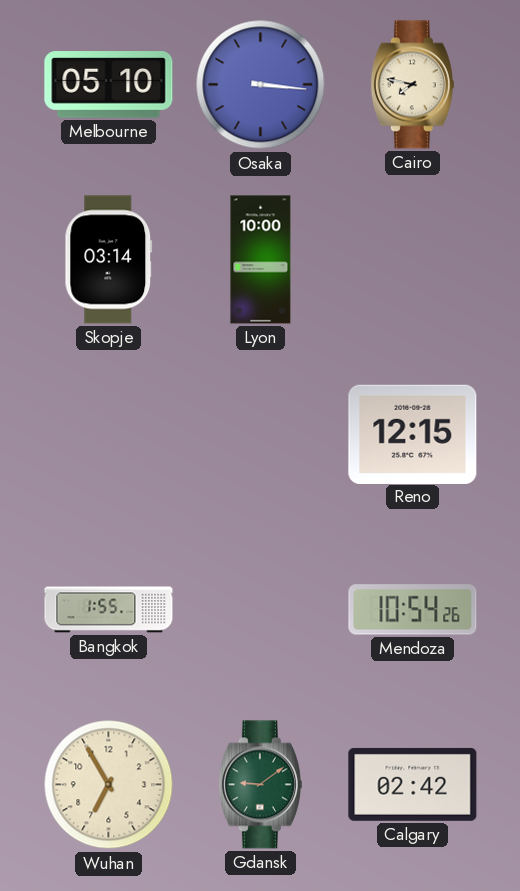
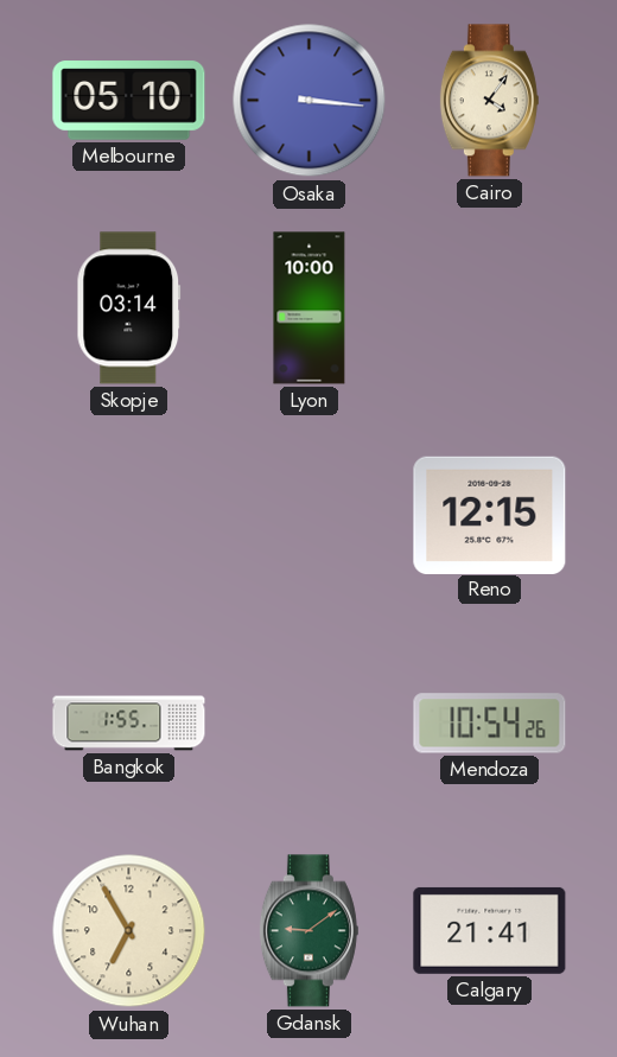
Cairo: 7:47 -> 4:06
Calgary: 02:42 -> 21:41
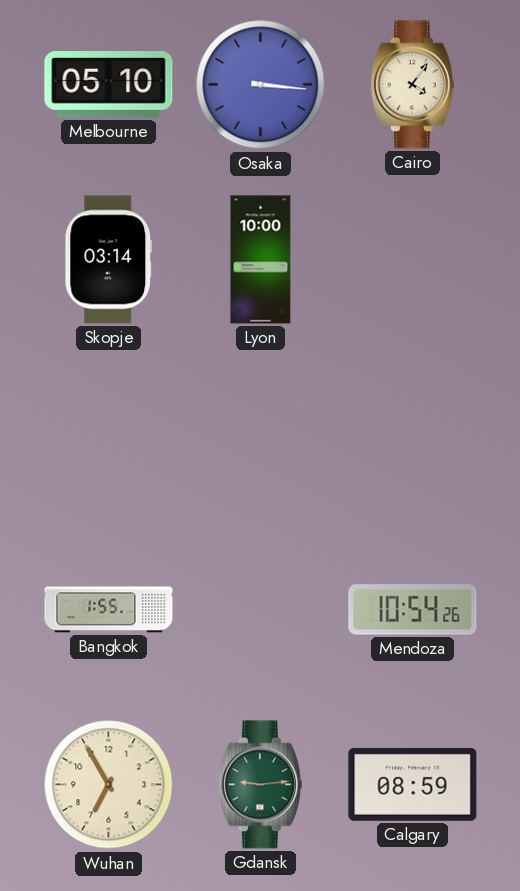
Reno: 12:15 -> none
Gdansk: 9:09 -> 9:14
Calgary: 21:41 -> 08:59
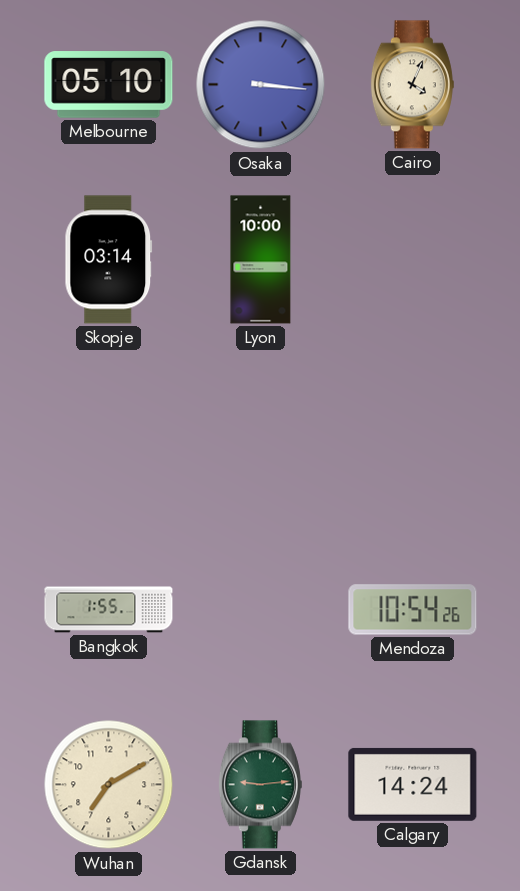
Cairo: 4:06 -> 4:04
Wuhan: 6:55 -> 7:10
Calgary: 08:59 -> 14:24
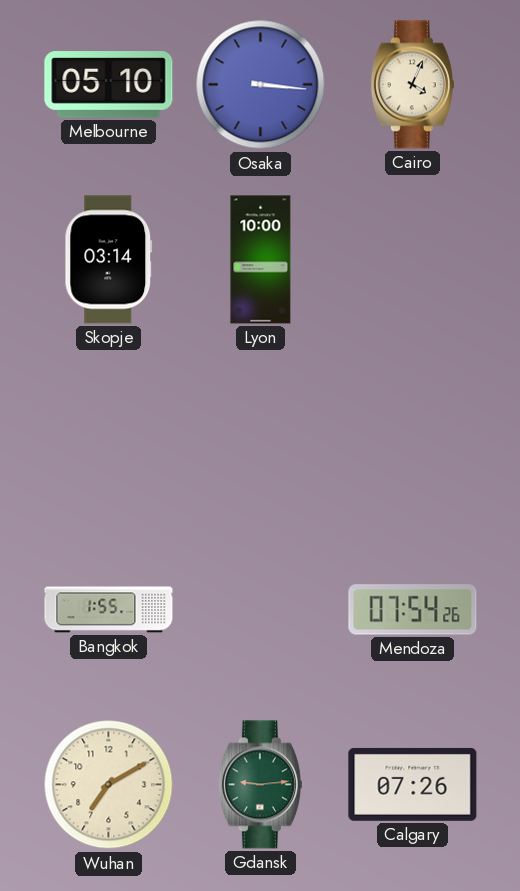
Mendoza: 10:54 -> 07:54
Calgary: 14:24 -> 07:26
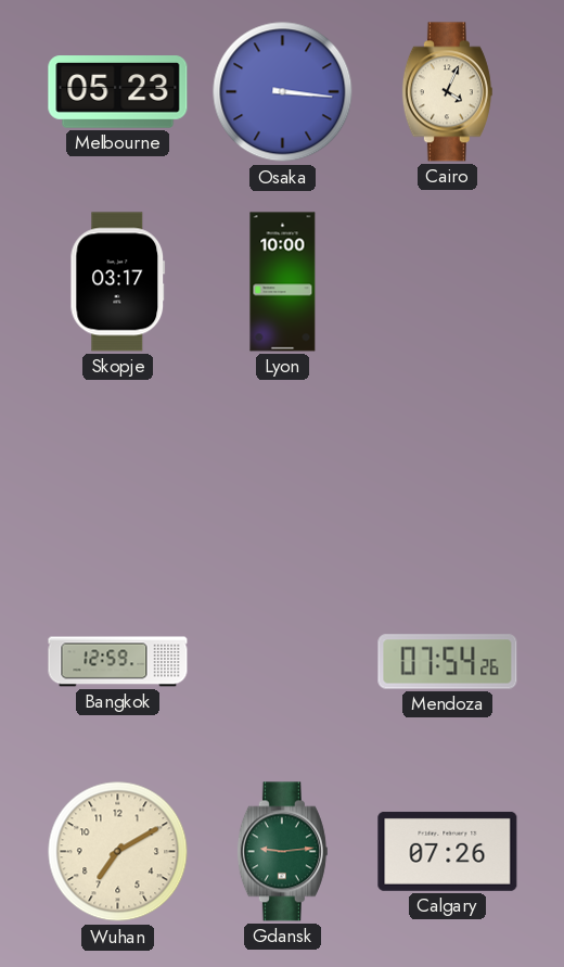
Melbourne: 05:10 -> 05:23
Skopje: 03:14 -> 03:17
Bangkok: 1:55 -> 12:59
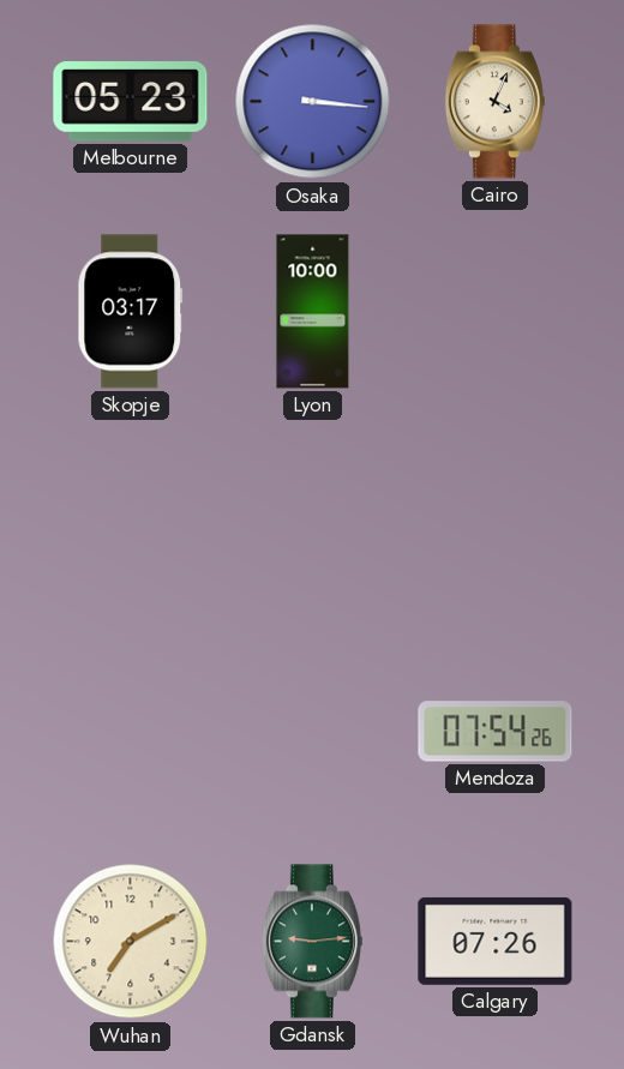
Bangkok: 12:59 -> none
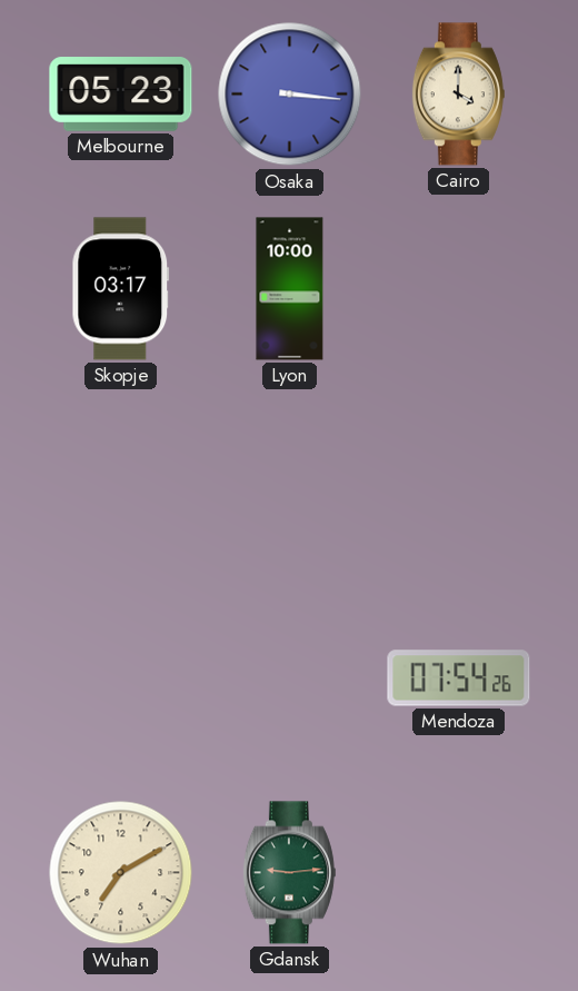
Cairo: 4:04 -> 4:00
Calgary: 07:26 -> none
